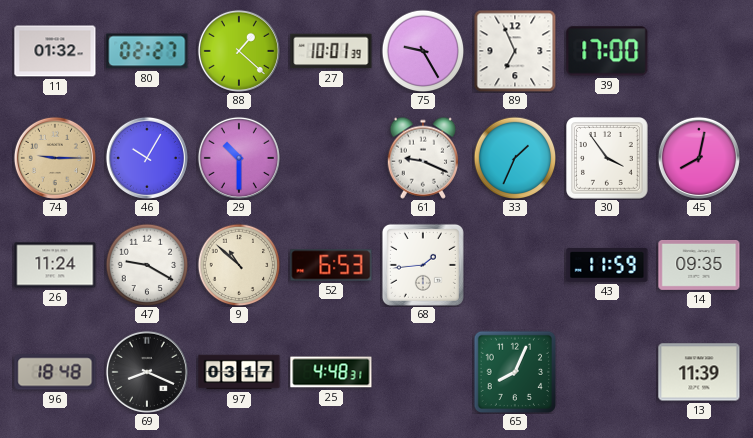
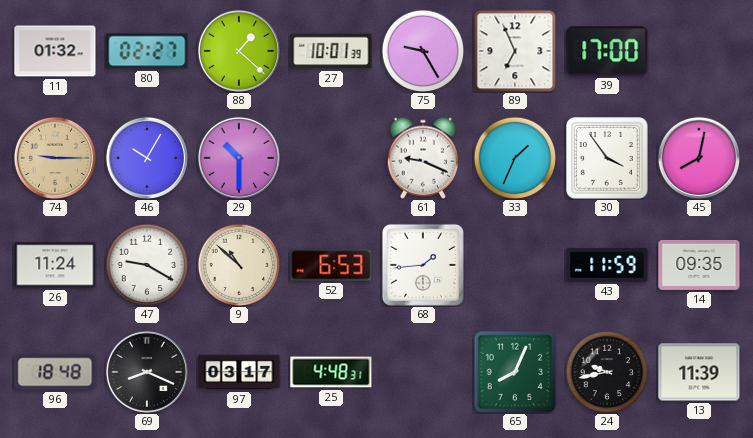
24: none -> 9:43
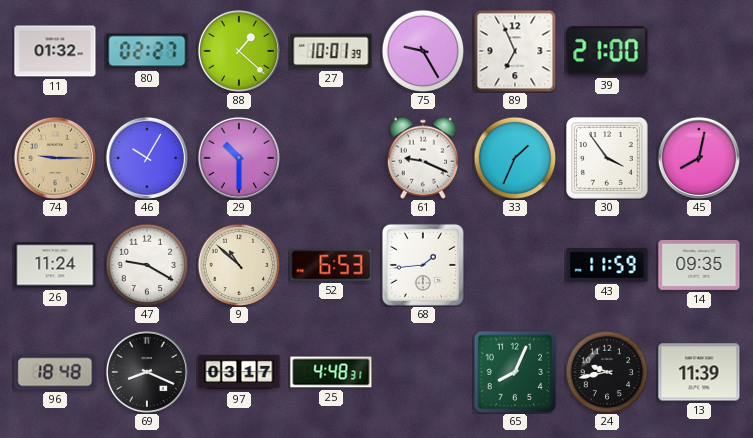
39: 17:00 -> 21:00
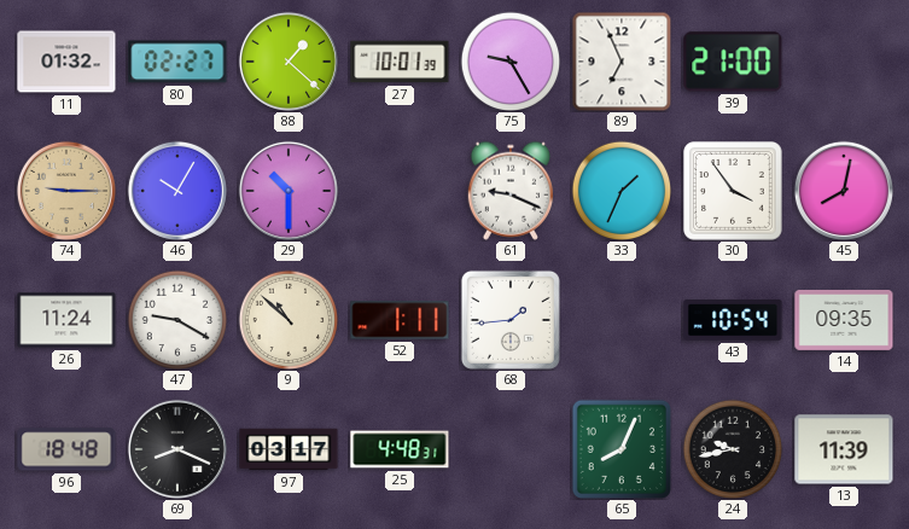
52: 6:53 -> 1:11
43: 11:59 -> 10:54
